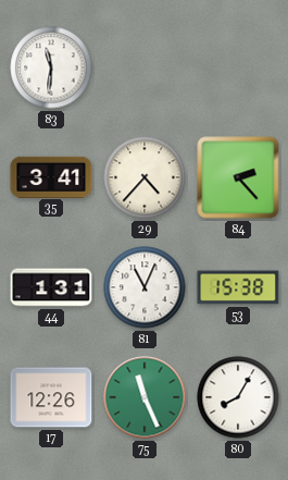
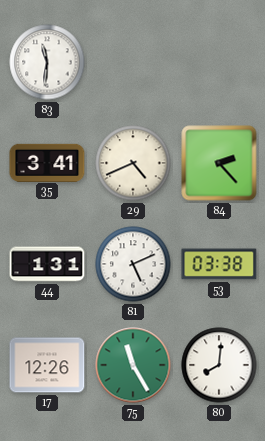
29: 4:37 -> 4:41
81: 11:04 -> 5:11
53: 15:38 -> 03:38
75: 11:26 -> 11:25
80: 8:05 -> 8:01
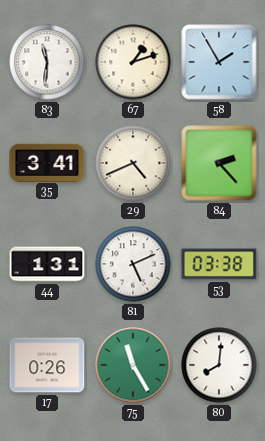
67: none -> 1:12
58: none -> 1:55
17: 12:26 -> 0:26
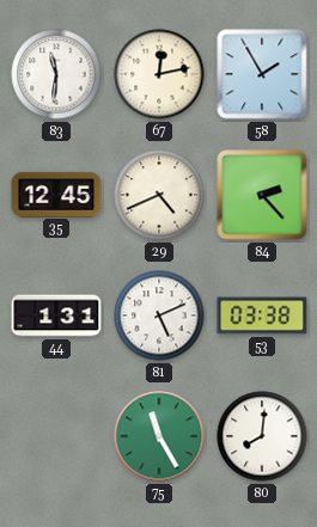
67: 1:12 -> 12:13
35: 3:41 -> 12:45
17: 0:26 -> none
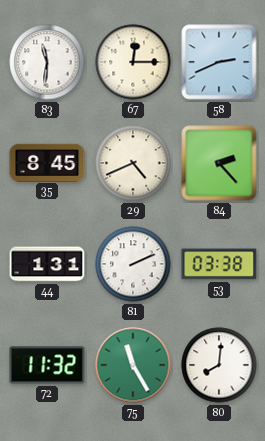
67: 12:13 -> 12:15
58: 1:55 -> 2:41
35: 12:45 -> 8:45
81: 5:11 -> 2:11
72: none -> 11:32
